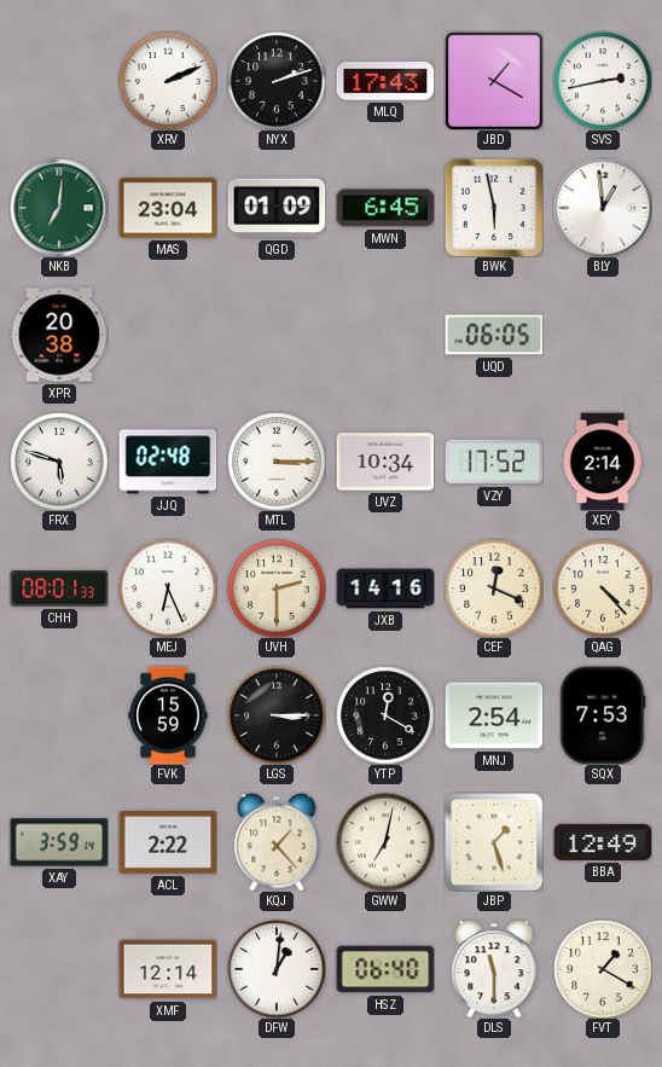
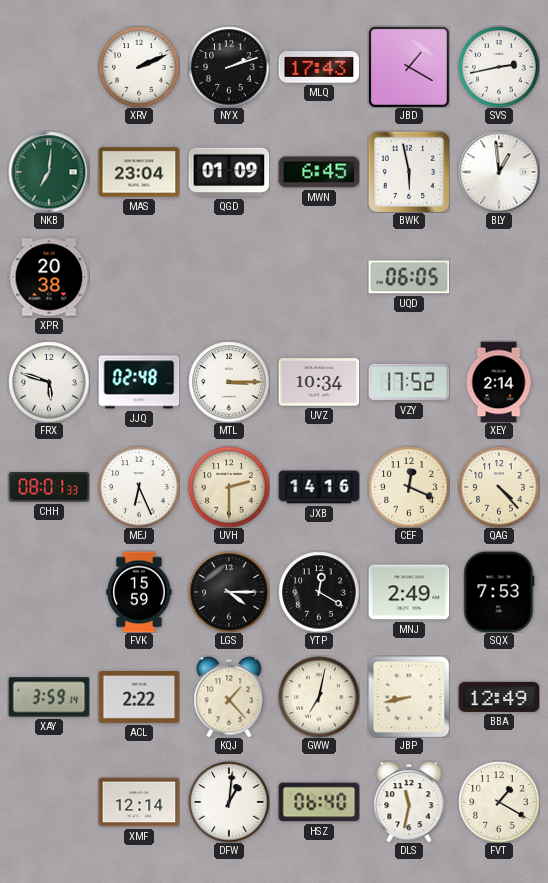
LGS: 3:15 -> 4:15
MNJ: 2:54 -> 2:49
JBP: 1:27 -> 8:43
DLS: 11:30 -> 11:32
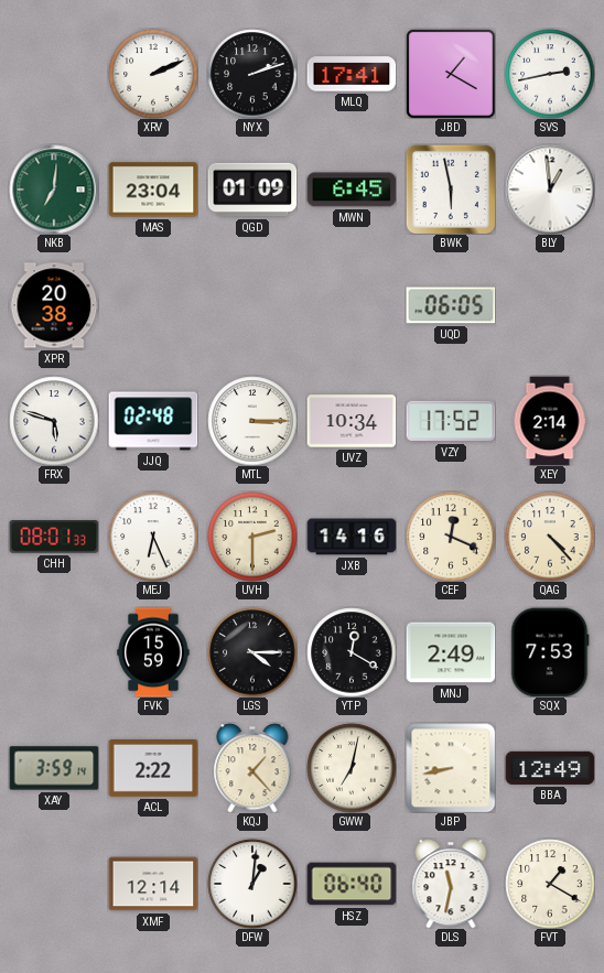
MLQ: 17:43 -> 17:41
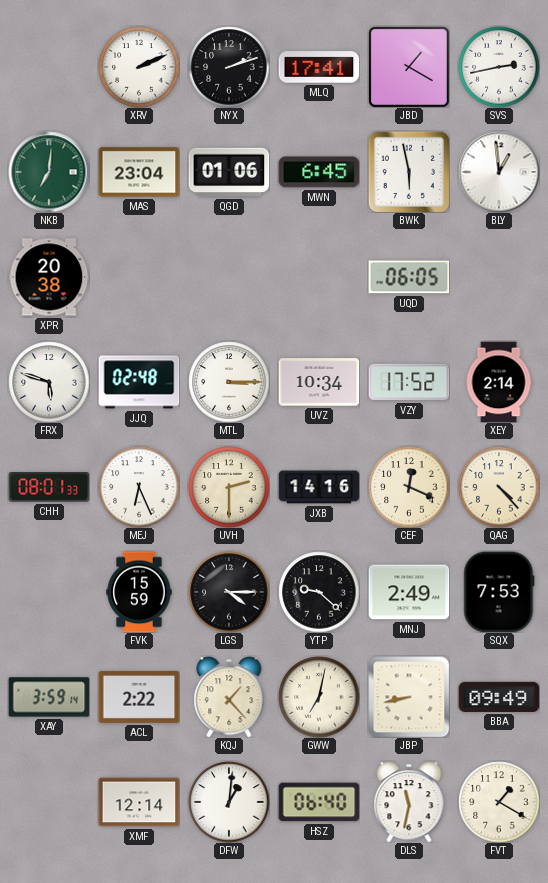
QGD: 01:09 -> 01:06
YTP: 12:20 -> 9:22
BBA: 12:49 -> 09:49
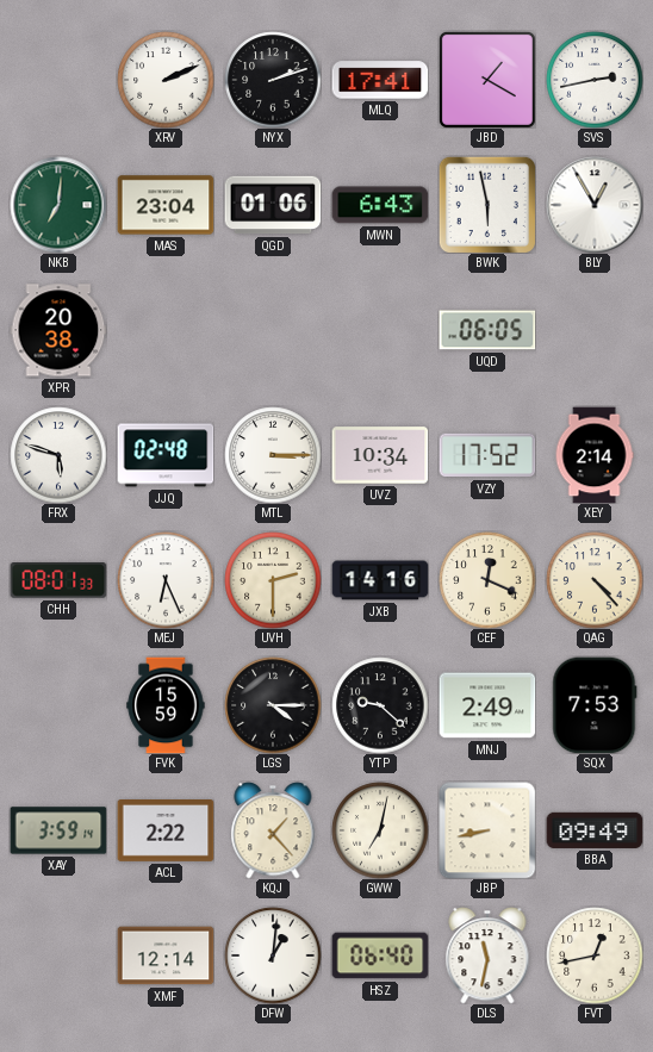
MWN: 6:45 -> 6:43
BLY: 12:59 -> 12:55
FVT: 1:20 -> 12:43
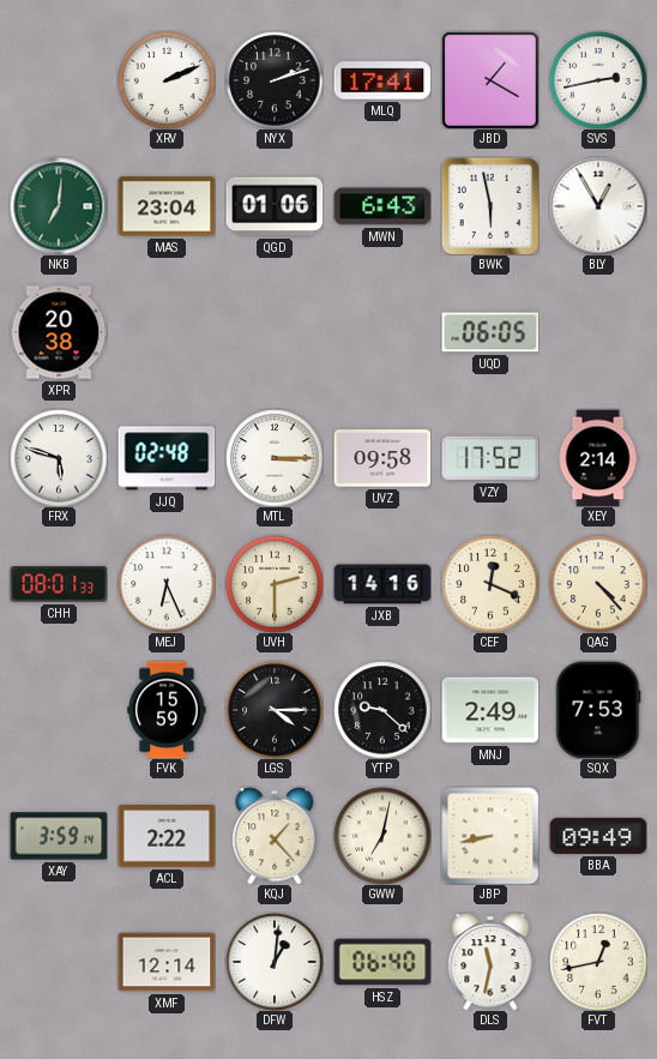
UVZ: 10:34 -> 09:58
